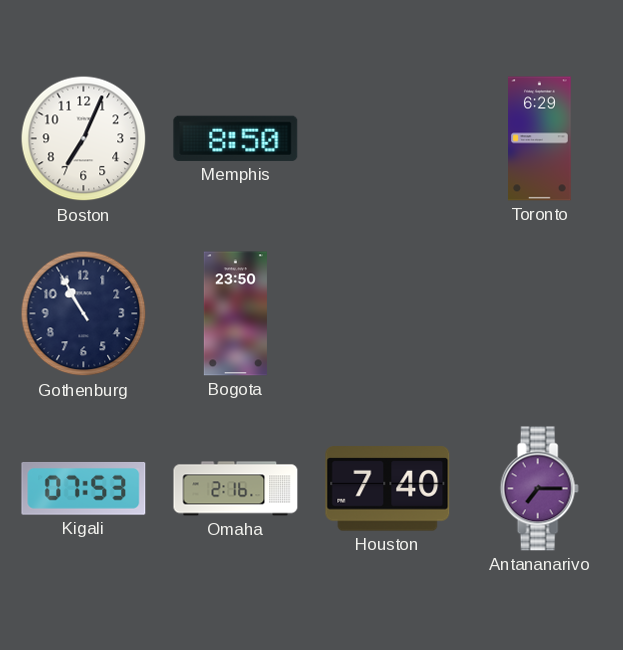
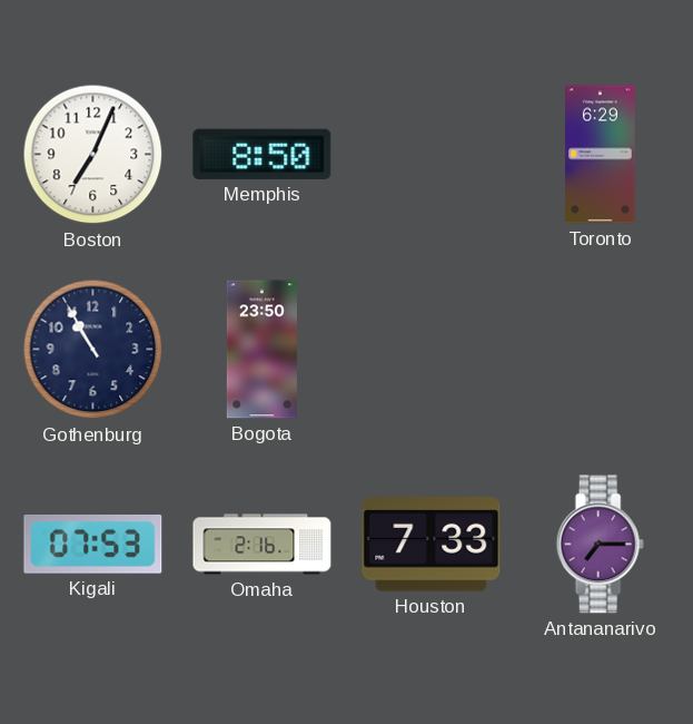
Houston: 7:40 -> 7:33
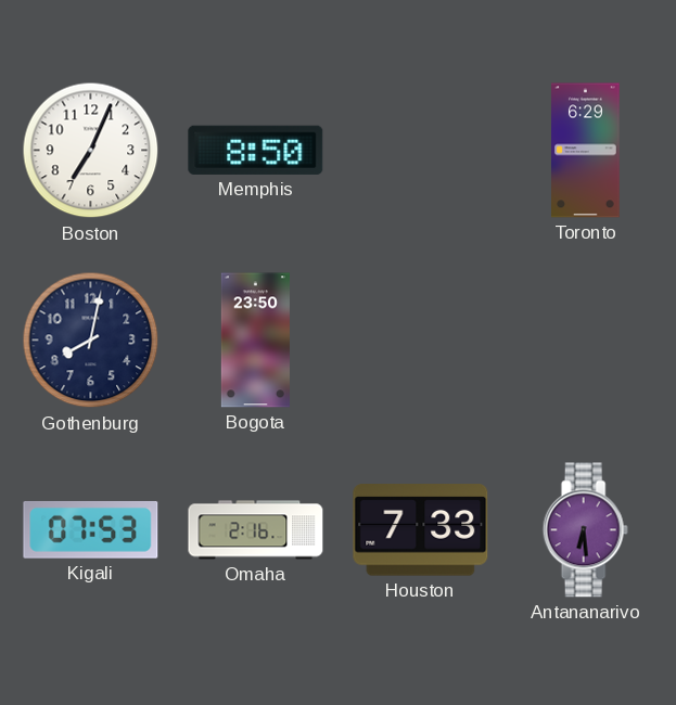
Gothenburg: 10:55 -> 8:02
Antananarivo: 7:15 -> 6:29
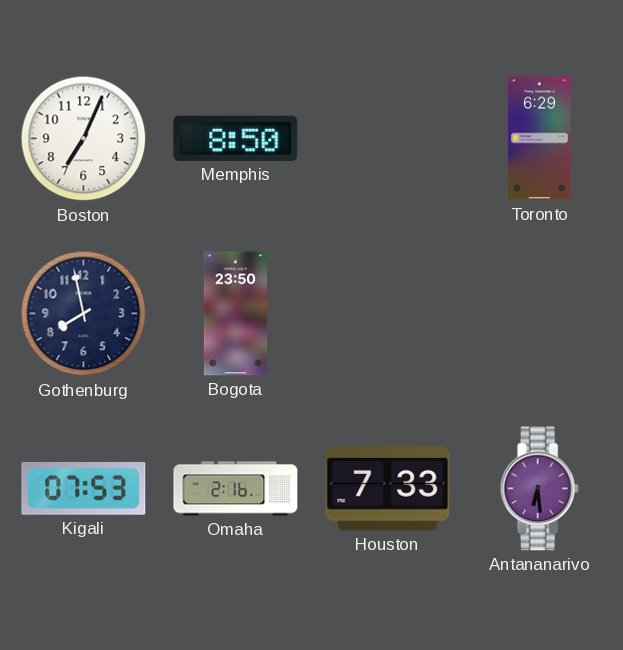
Gothenburg: 8:02 -> 7:58
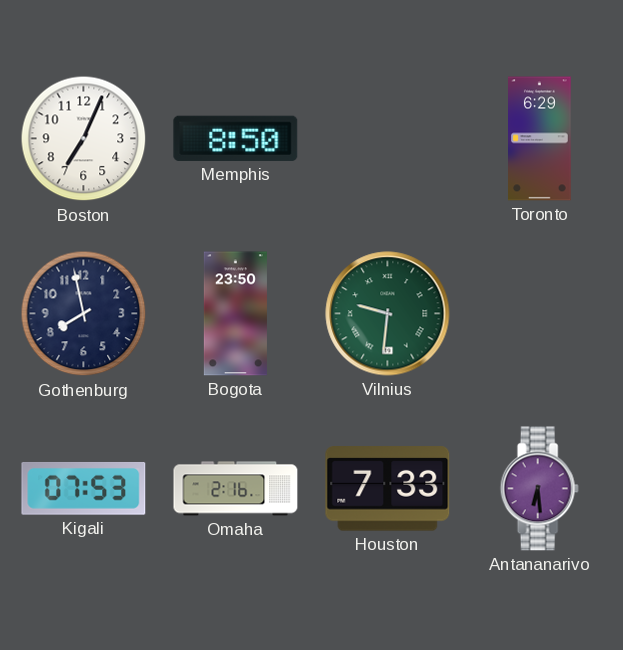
Vilnius: none -> 9:31
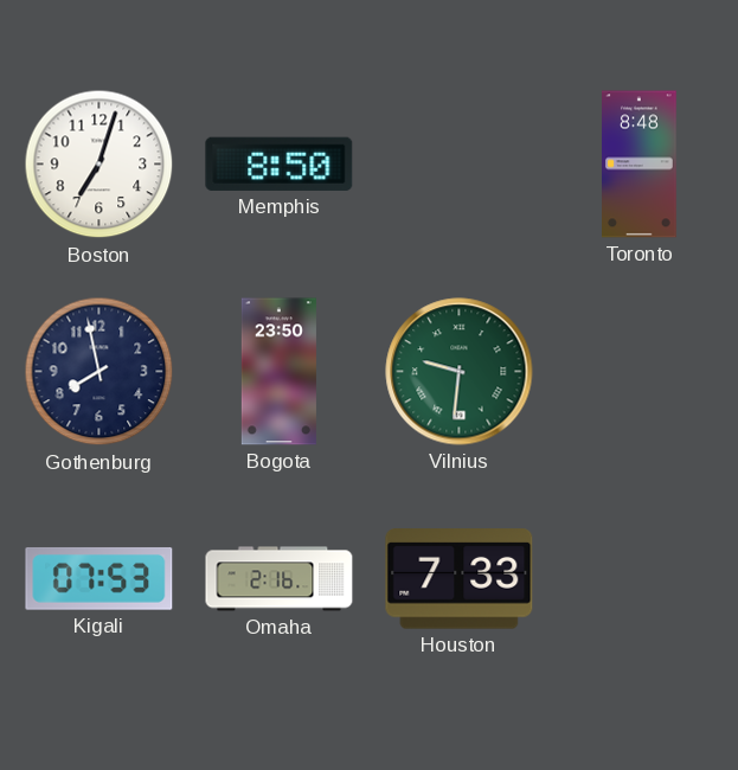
Boston: 7:04 -> 7:03
Toronto: 6:29 -> 8:48
Antananarivo: 6:29 -> none
